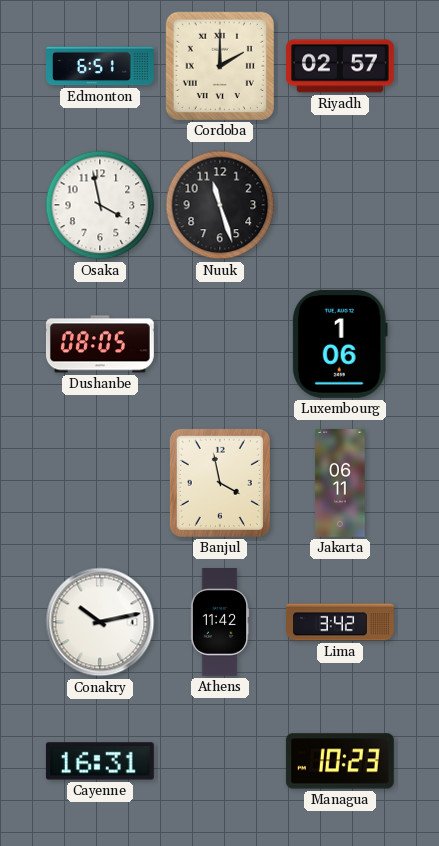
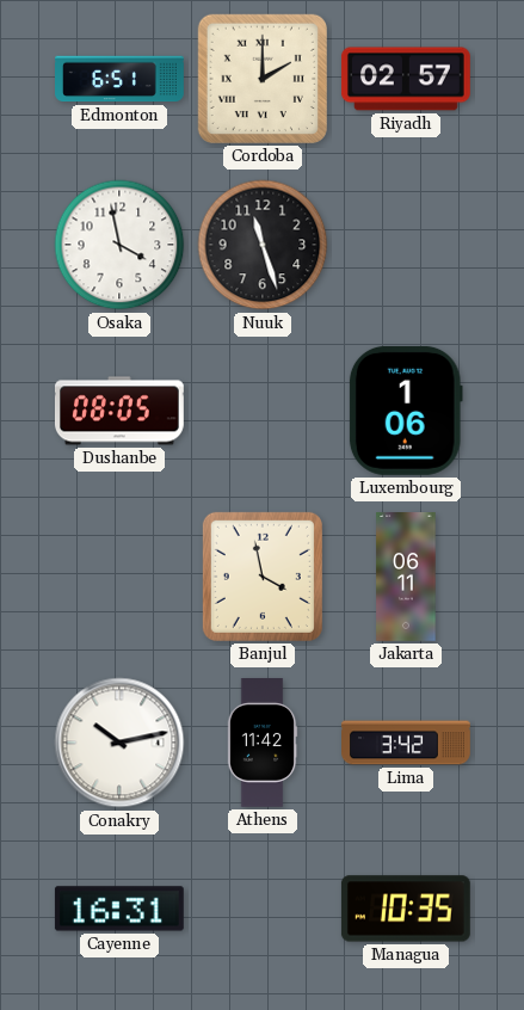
Managua: 10:23 -> 10:35
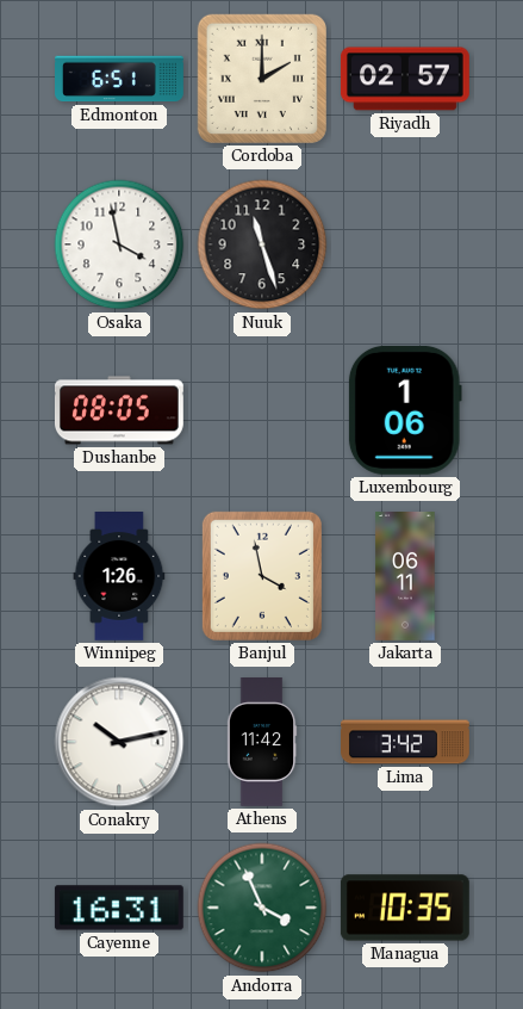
Winnipeg: none -> 1:26
Andorra: none -> 3:56
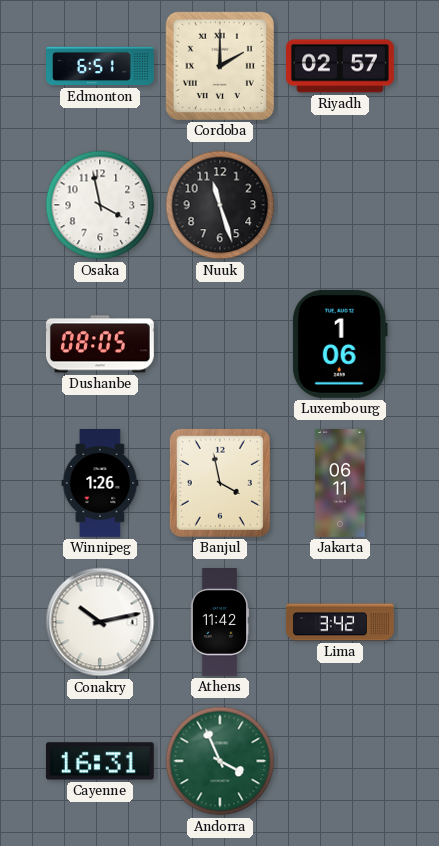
Managua: 10:35 -> none
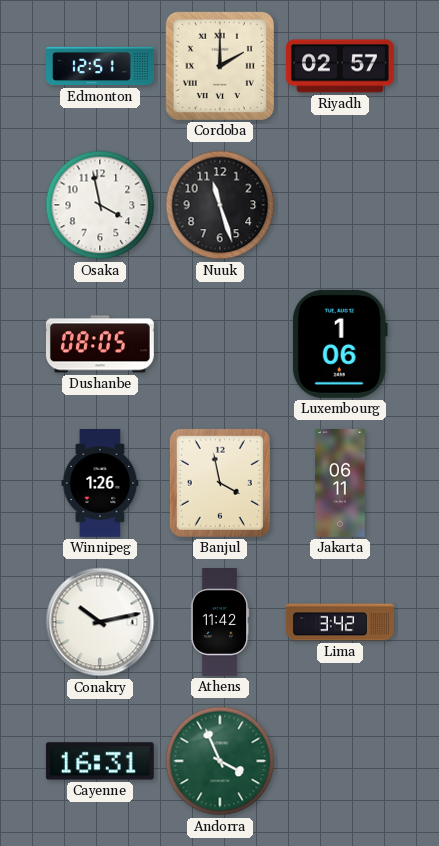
Edmonton: 6:51 -> 12:51
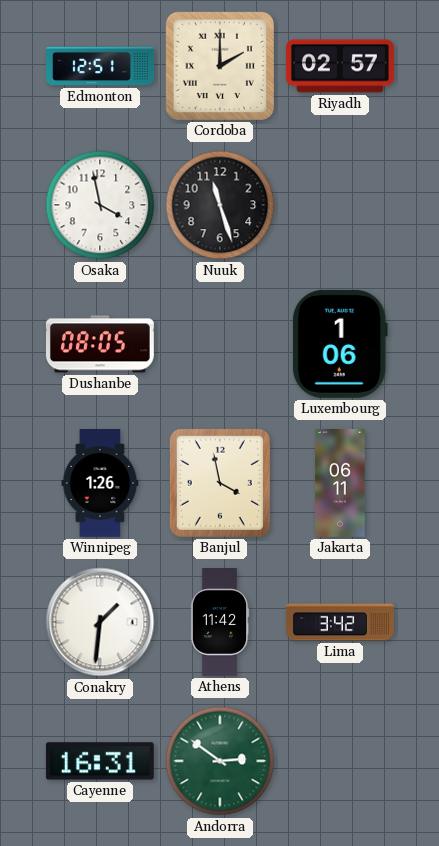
Conakry: 10:13 -> 1:31
Andorra: 3:56 -> 2:51
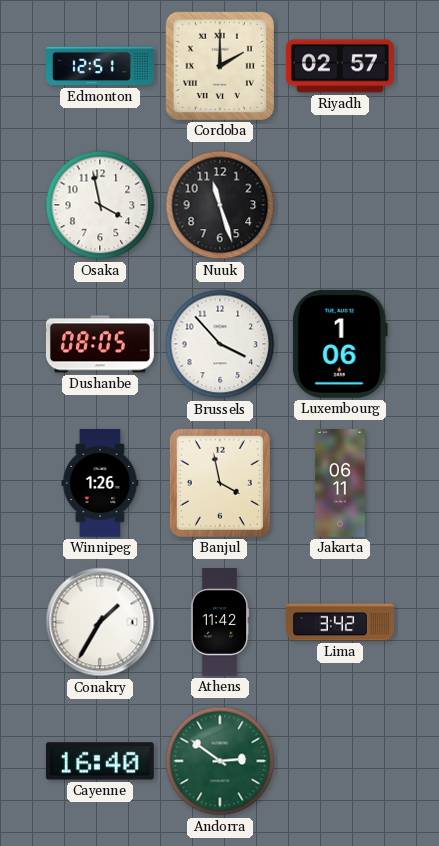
Brussels: none -> 3:53
Conakry: 1:31 -> 1:35
Cayenne: 16:31 -> 16:40
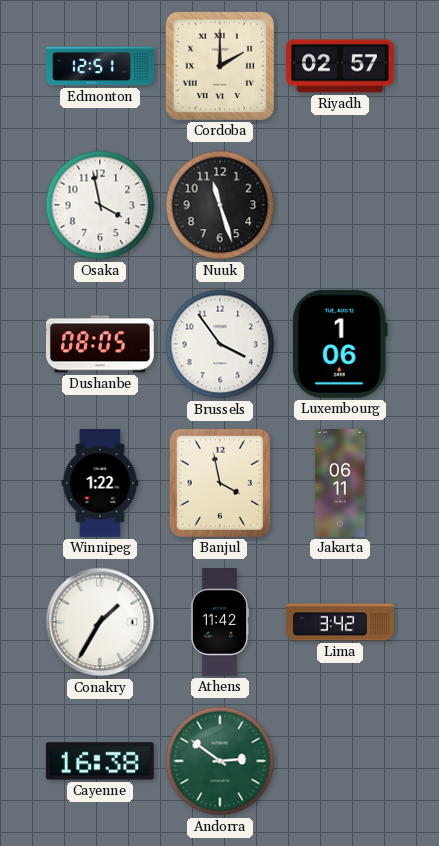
Brussels: 3:53 -> 3:54
Winnipeg: 1:26 -> 1:22
Cayenne: 16:40 -> 16:38
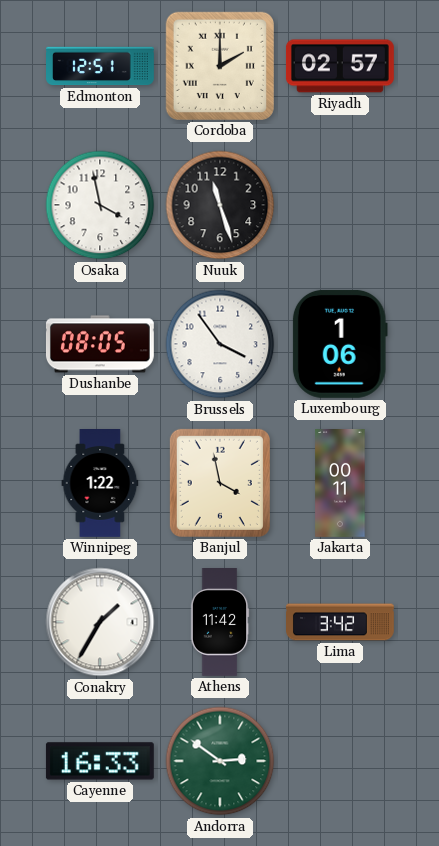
Jakarta: 06:11 -> 00:11
Cayenne: 16:38 -> 16:33
